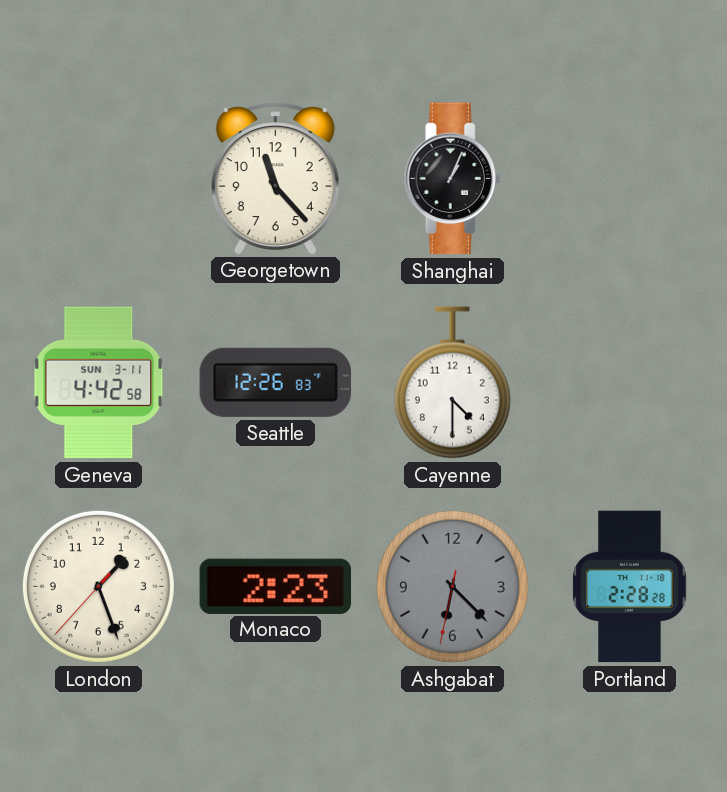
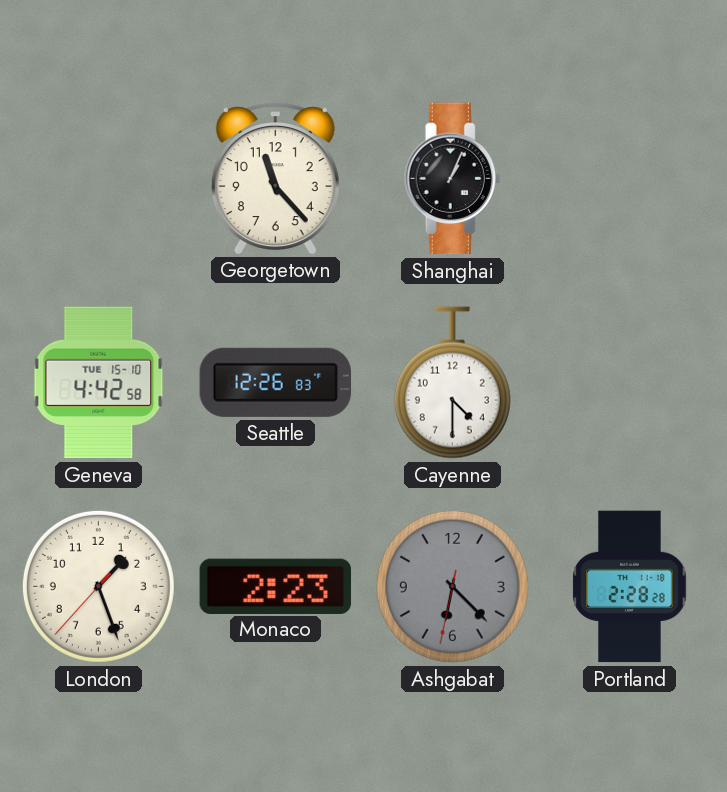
Geneva date: SUN 3-11 -> TUE 15-10
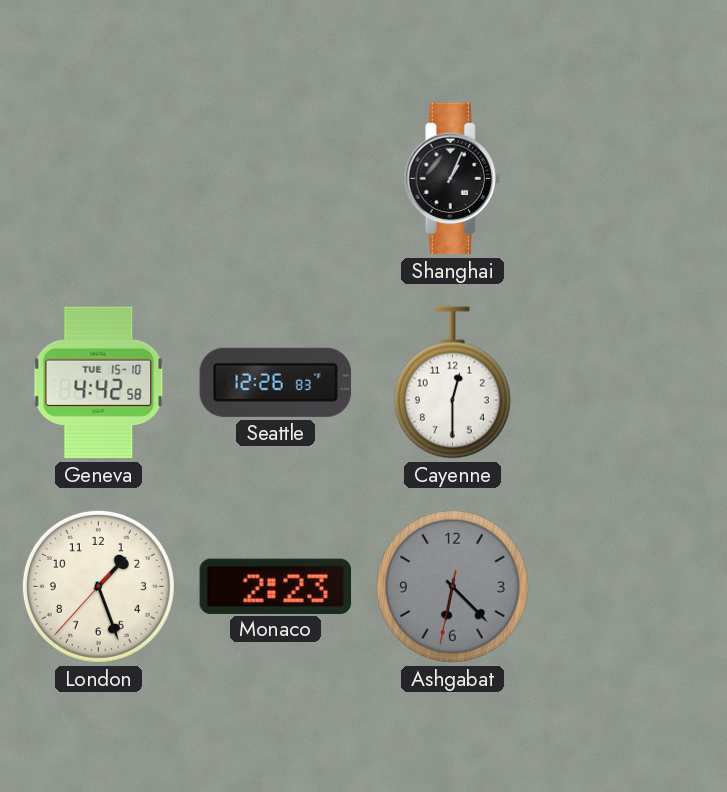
Georgetown: 11:23 -> none
Cayenne: 4:30 -> 12:30
Portland: 2:28 -> none
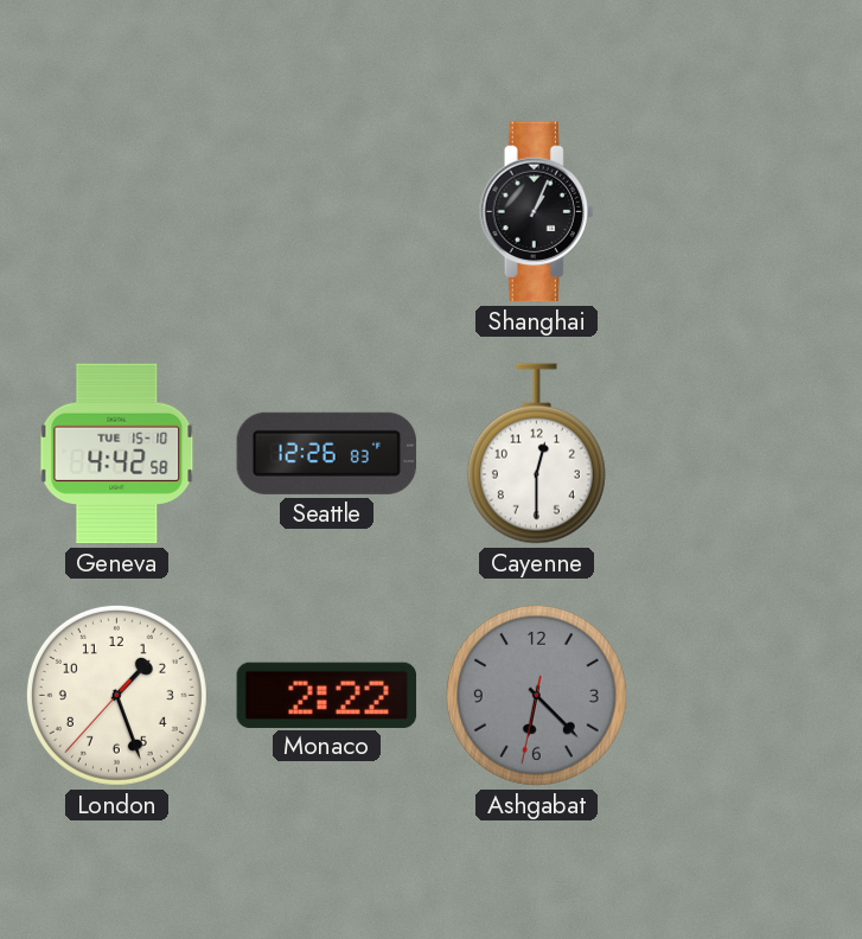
Monaco: 2:23 -> 2:22
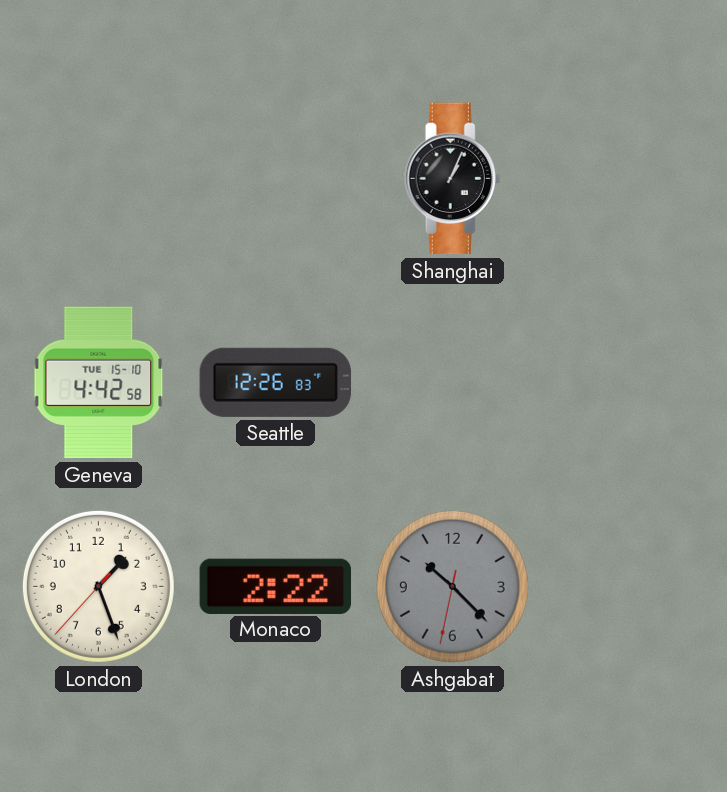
Cayenne: 12:30 -> none
Ashgabat: 6:22 -> 10:22
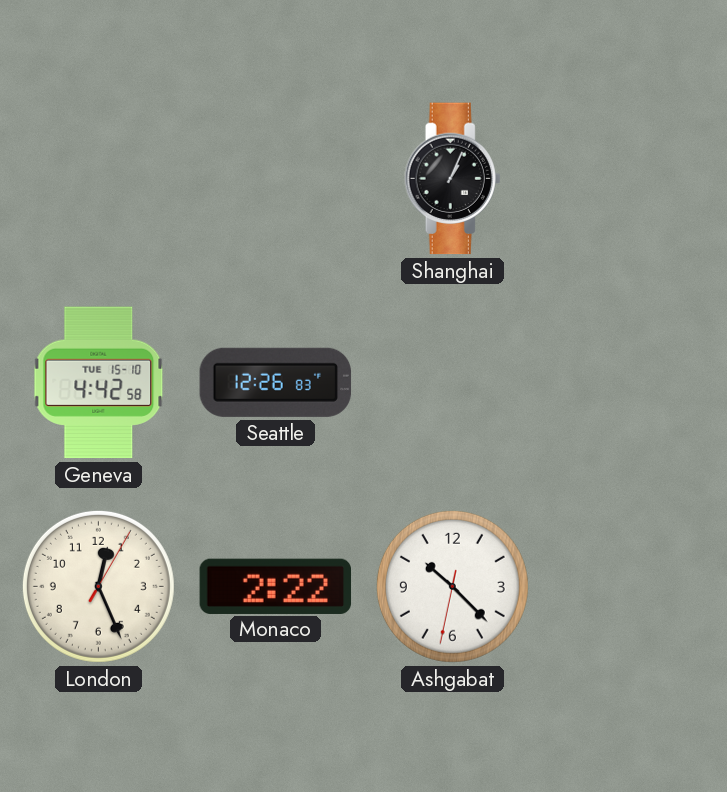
London: 1:26 -> 12:26
Ashgabat dial: grey -> white
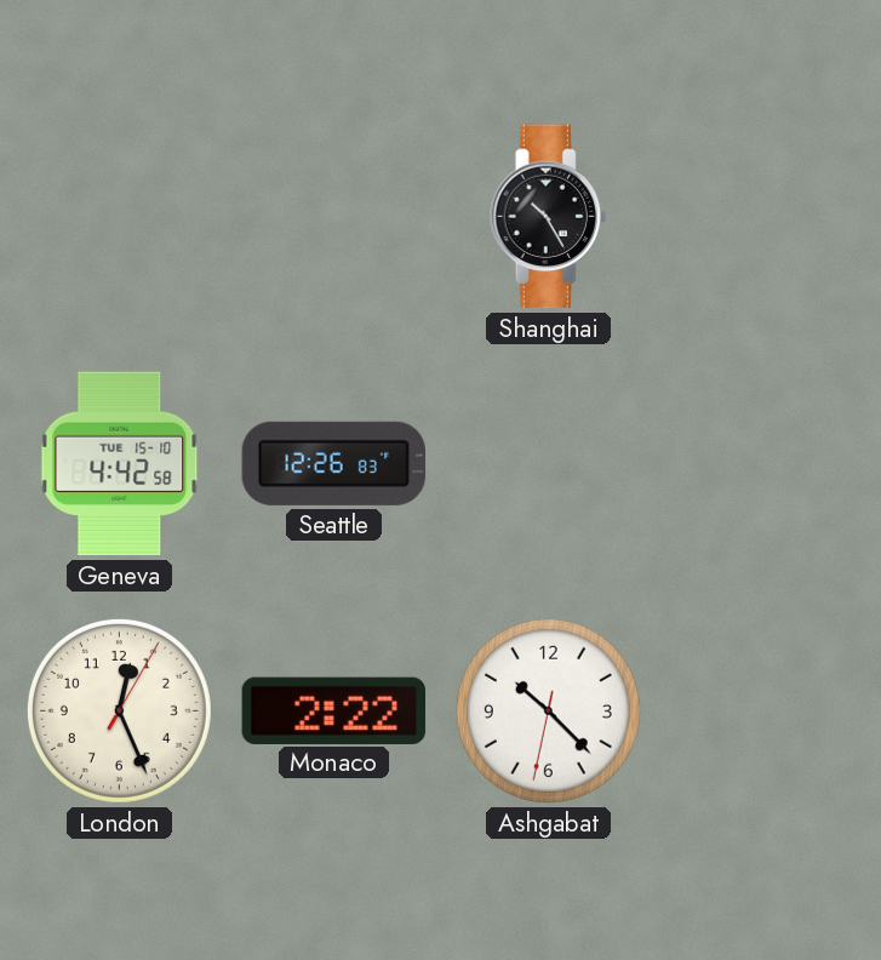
Shanghai: 1:04 -> 10:25
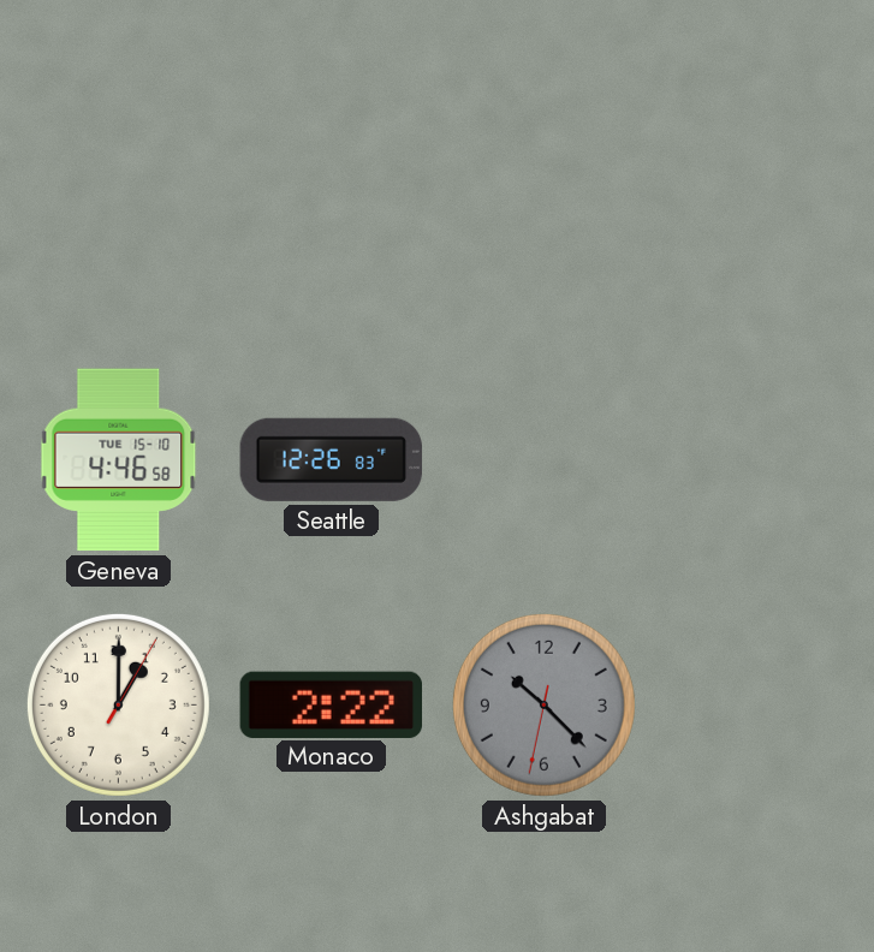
Shanghai: 10:25 -> none
Geneva: 4:42 -> 4:46
London: 12:26 -> 1:00
Ashgabat dial: white -> grey
